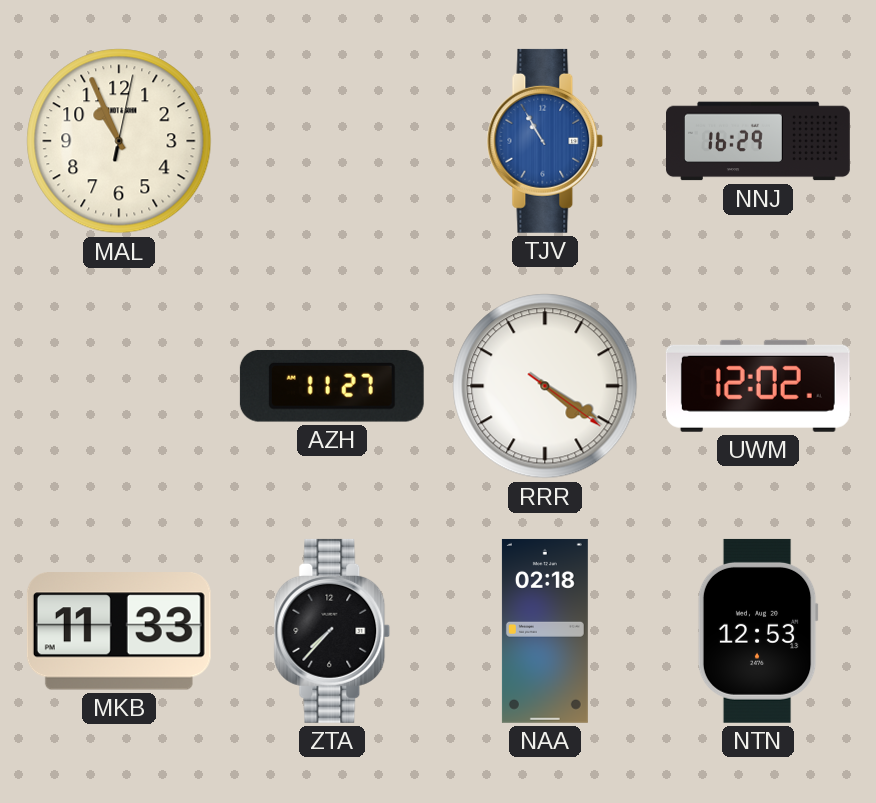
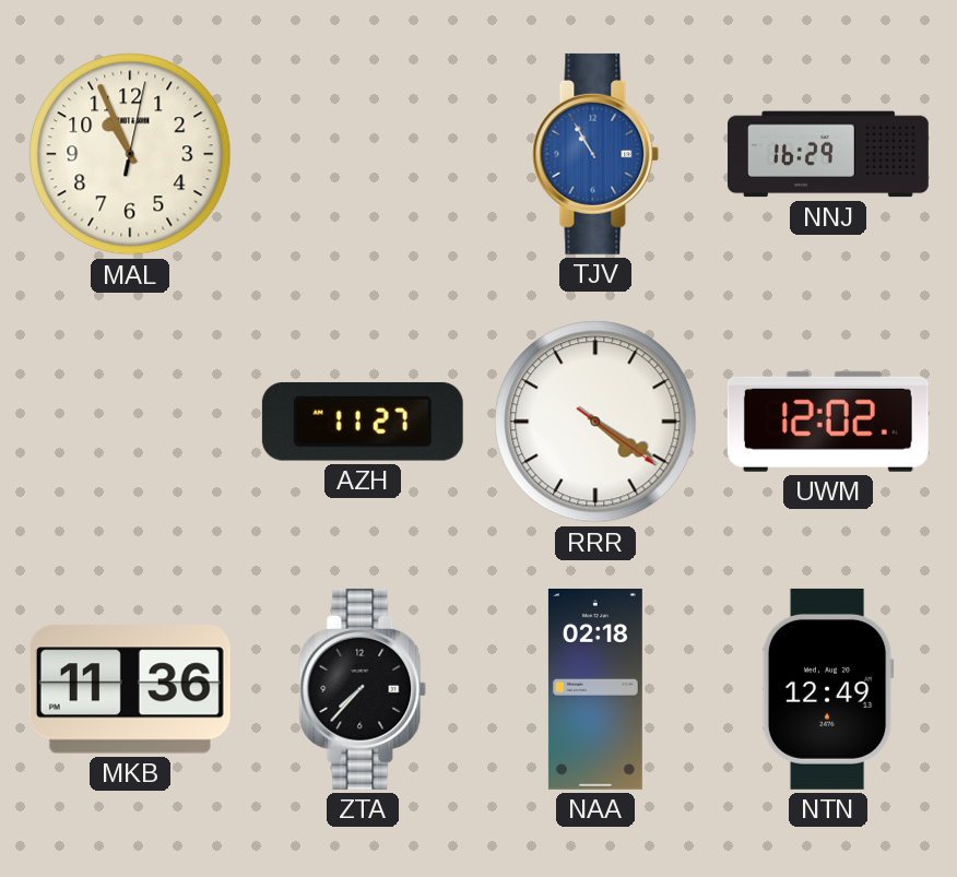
MKB: 11:33 -> 11:36
NTN: 12:53 -> 12:49
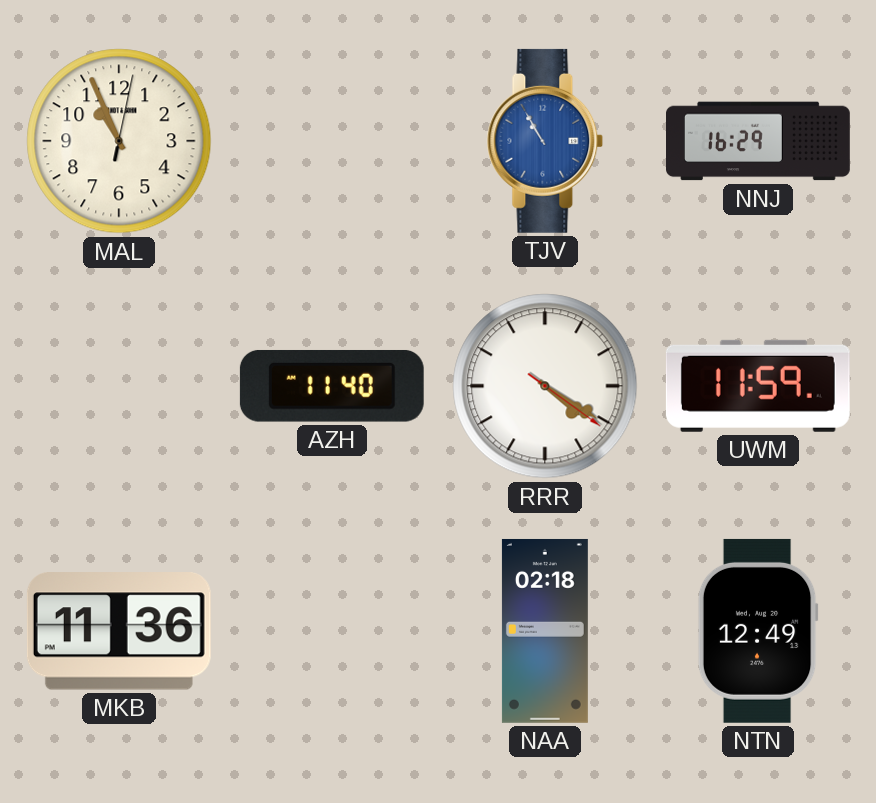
AZH: 11:27 -> 11:40
UWM: 12:02 -> 11:59
ZTA: 7:37 -> none
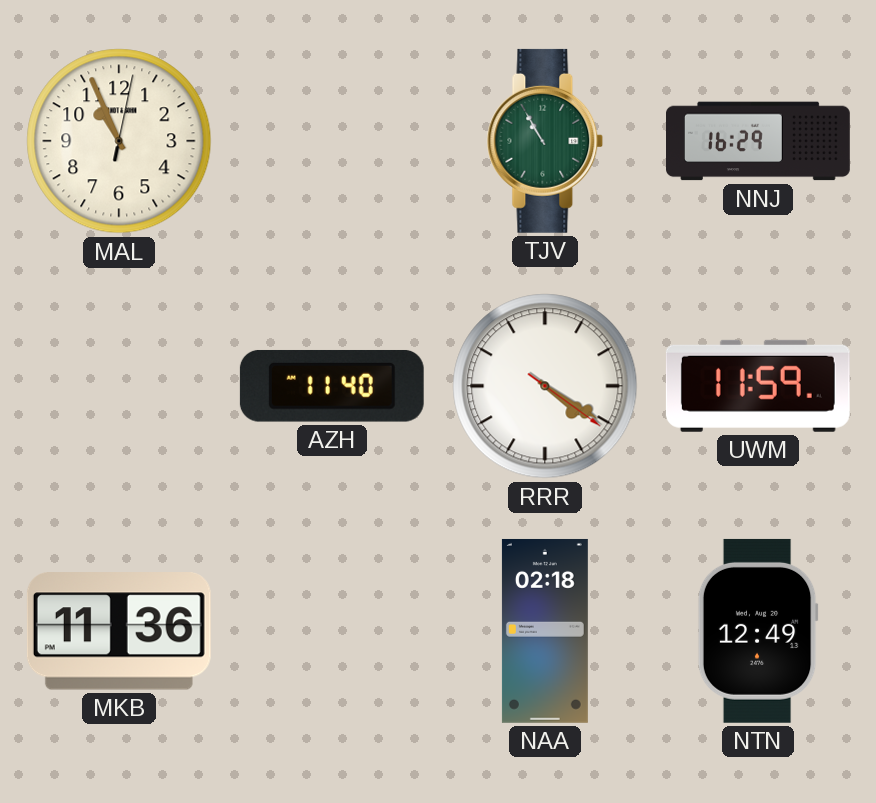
TJV dial: blue -> green
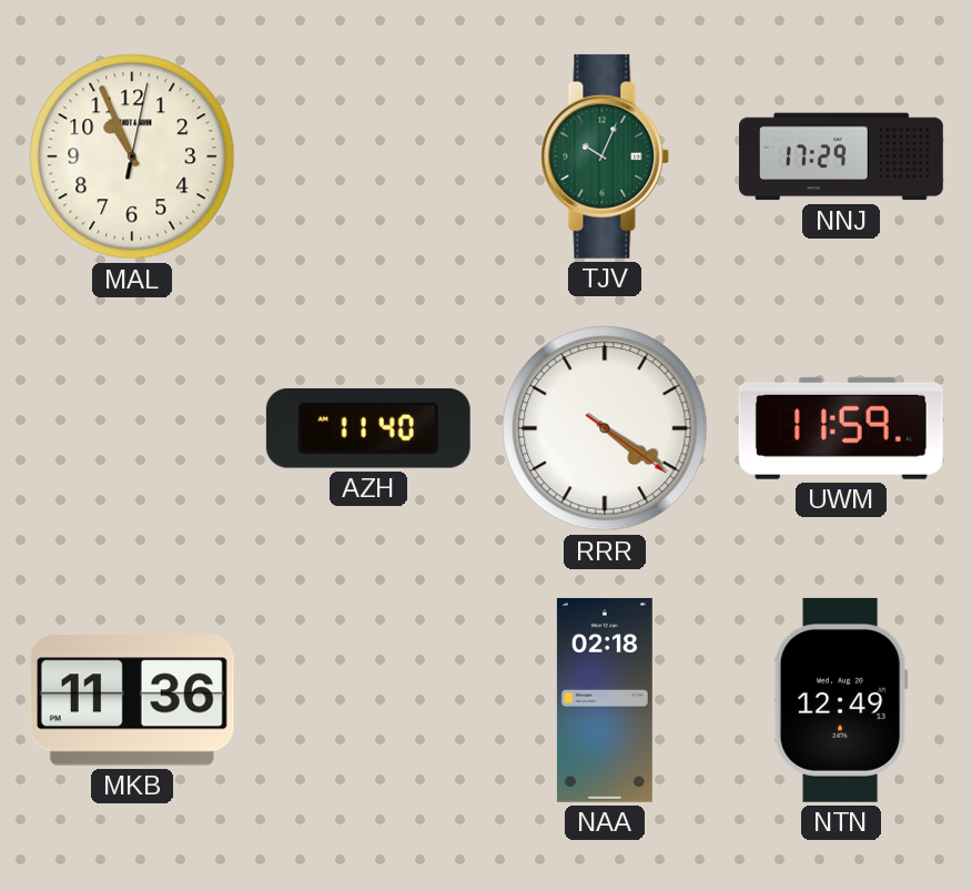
TJV: 10:55 -> 10:04
NNJ: 16:29 -> 17:29
